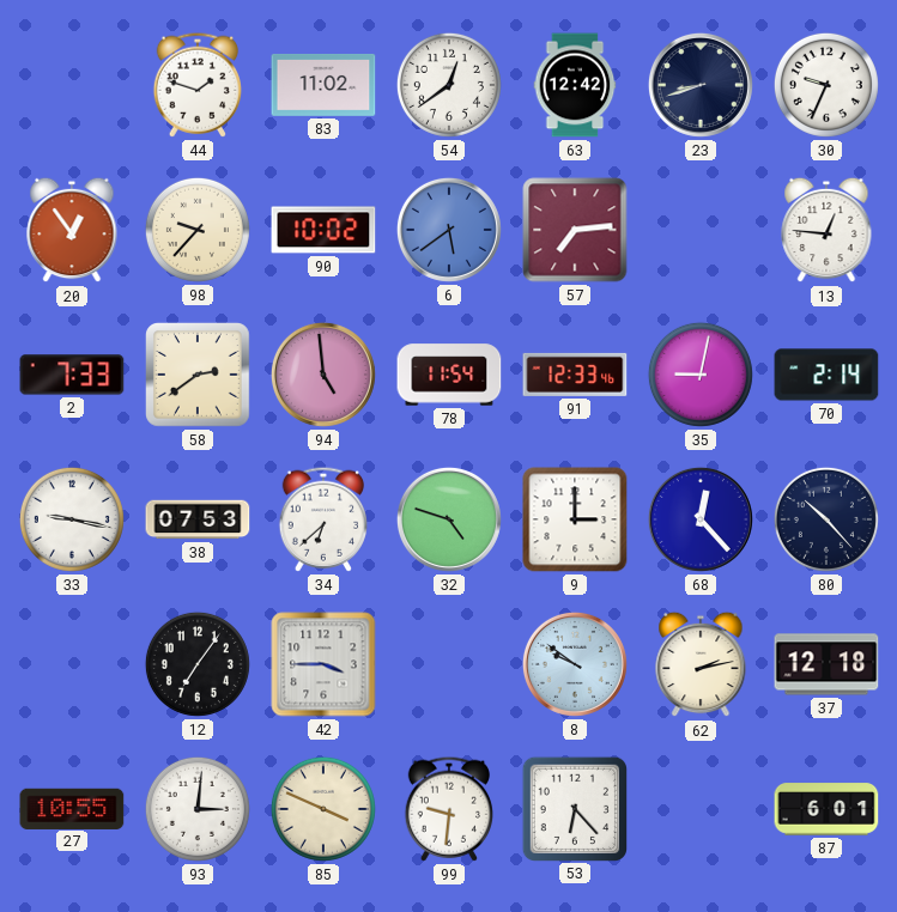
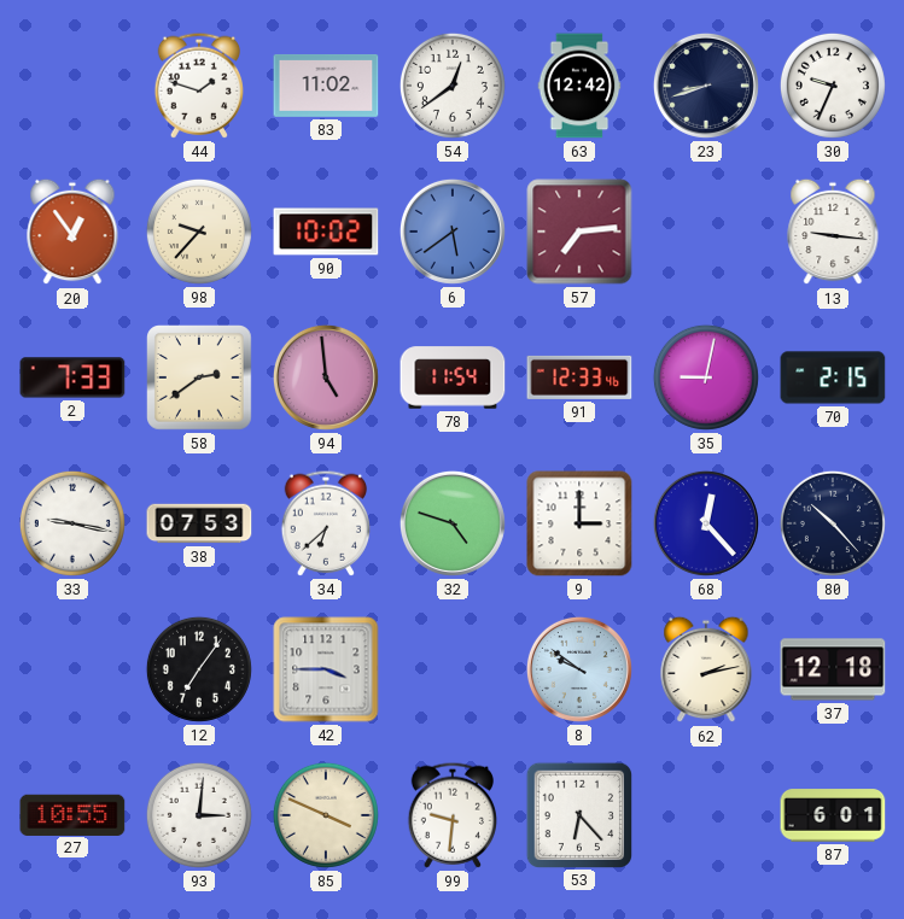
13: 12:46 -> 9:16
70: 2:14 -> 2:15
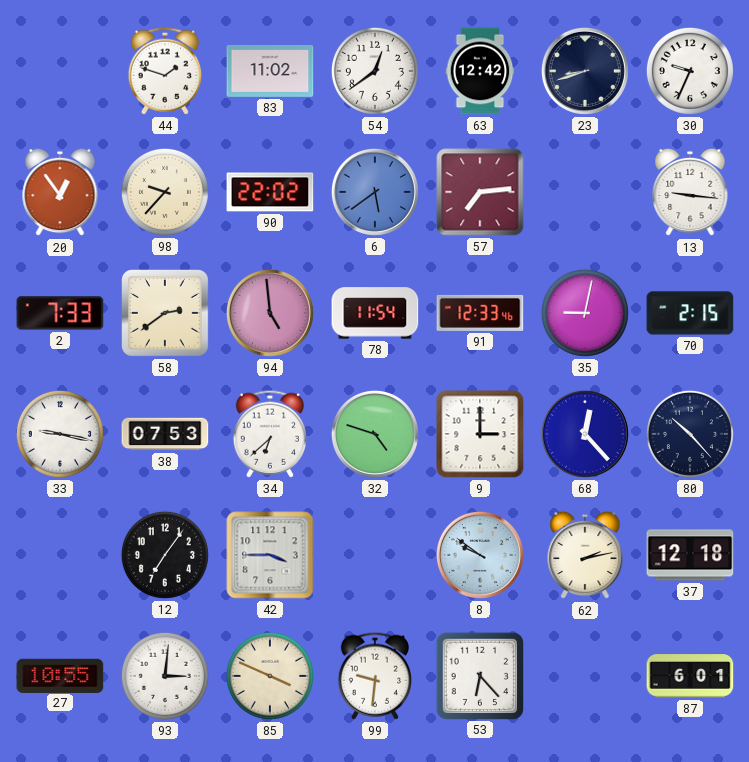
90: 10:02 -> 22:02
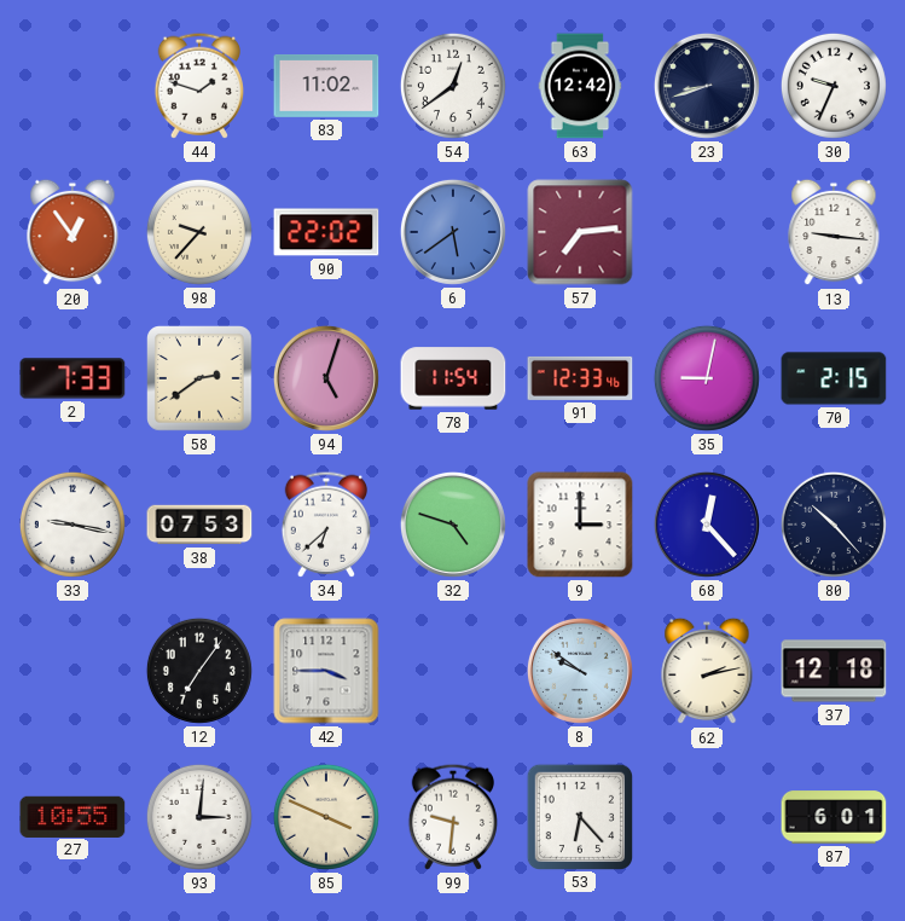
94: 4:59 -> 5:03
